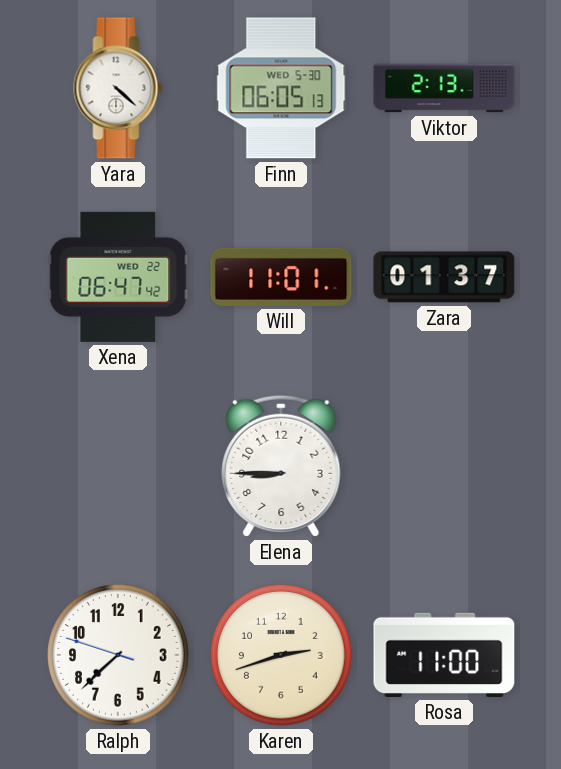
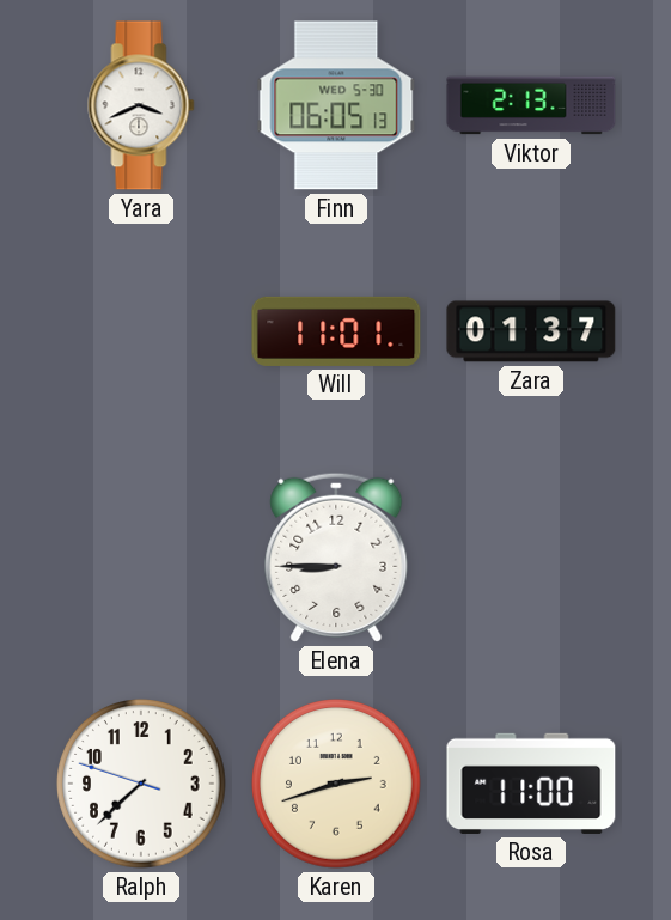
Yara: 4:22 -> 3:41
Xena: 06:47 -> none
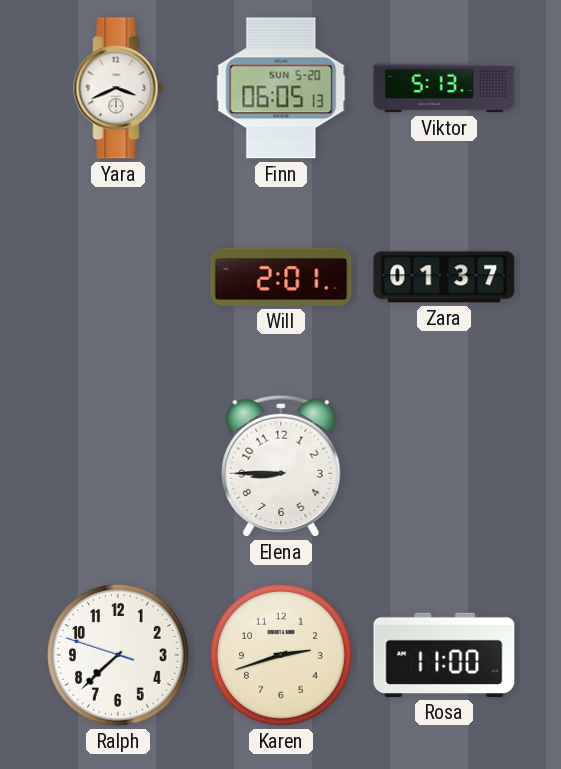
Finn date: WED 5-30 -> SUN 5-20
Viktor: 2:13 -> 5:13
Will: 11:01 -> 2:01
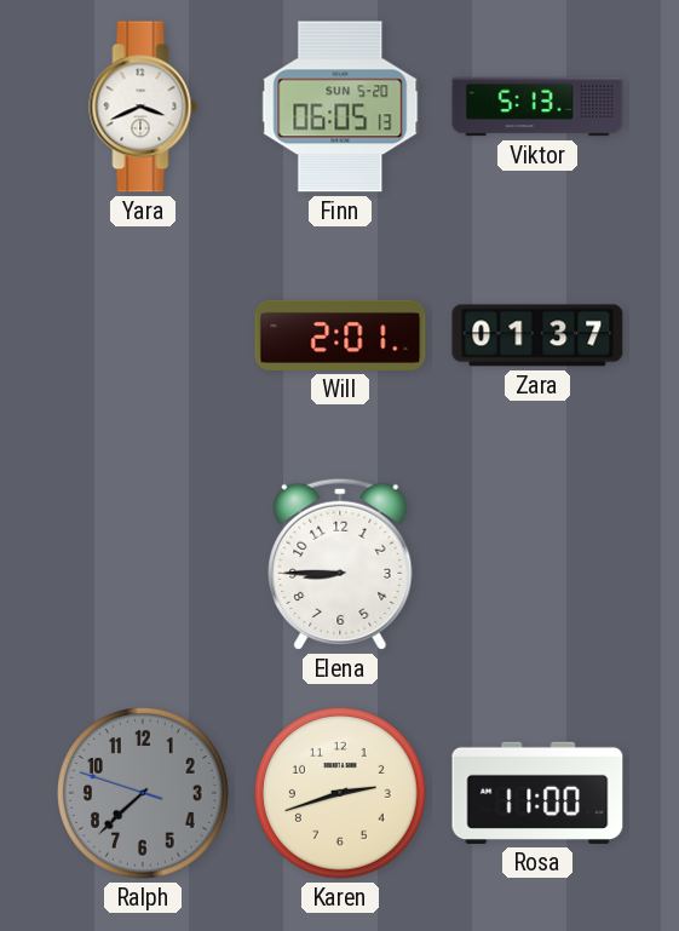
Ralph dial: white -> grey
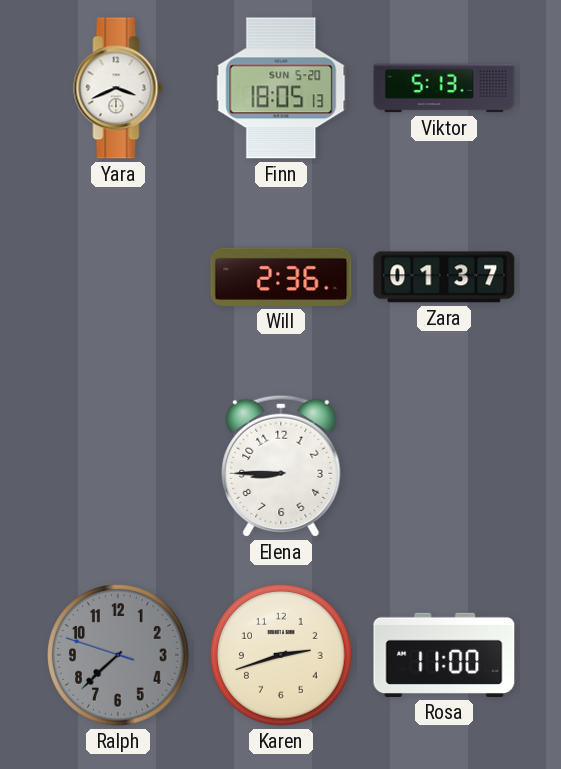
Finn: 06:05 -> 18:05
Will: 2:01 -> 2:36
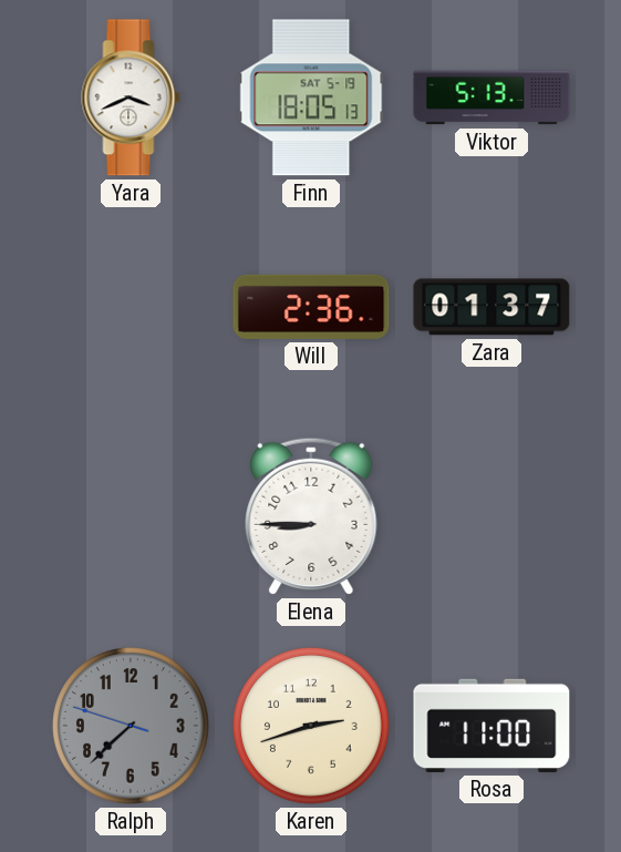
Finn date: SUN 5-20 -> SAT 5-19
